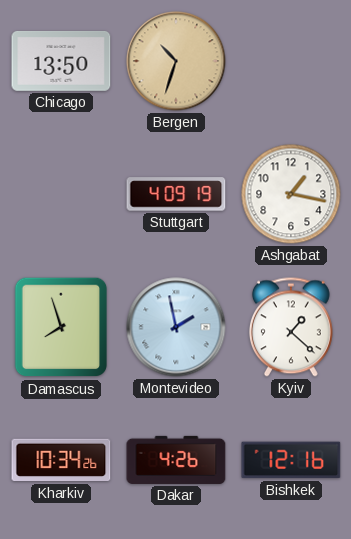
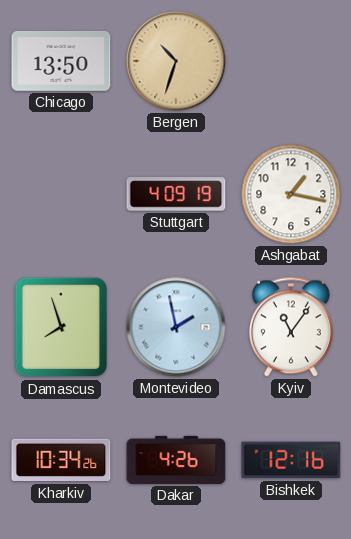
Kyiv: 1:22 -> 11:06
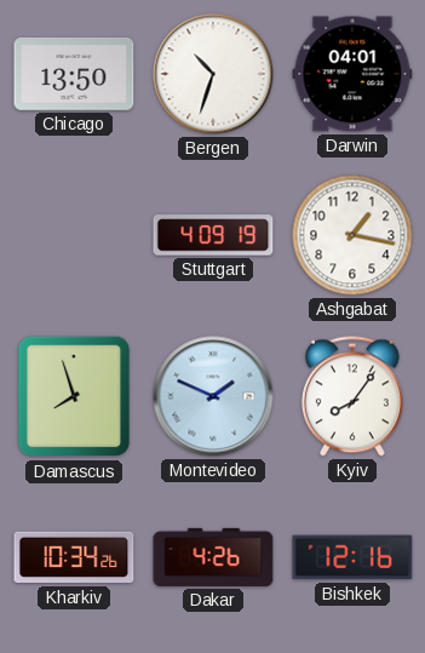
Bergen dial: champagne -> white
Darwin: none -> 04:01
Montevideo: 1:58 -> 1:49
Kyiv: 11:06 -> 8:06
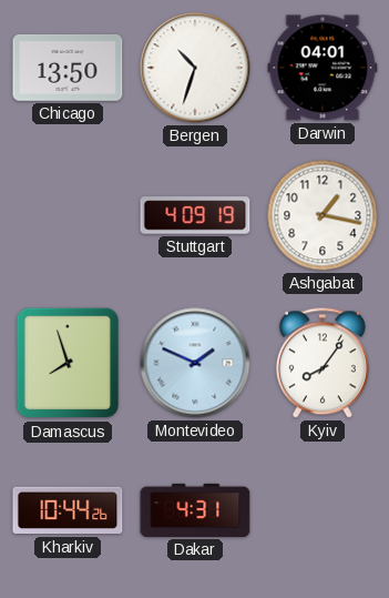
Kharkiv: 10:34 -> 10:44
Dakar: 4:26 -> 4:31
Bishkek: 12:16 -> none
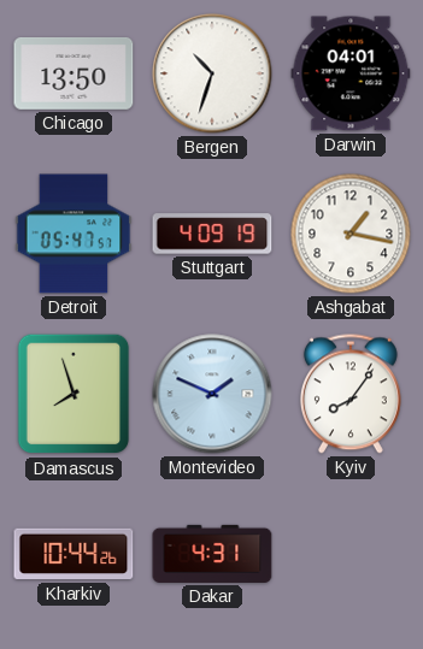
Detroit: none -> 05:47
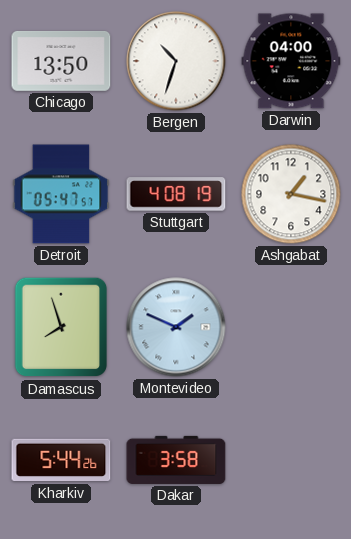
Darwin: 04:01 -> 04:00
Stuttgart: 4:09 -> 4:08
Kyiv: 8:06 -> none
Kharkiv: 10:44 -> 5:44
Dakar: 4:31 -> 3:58
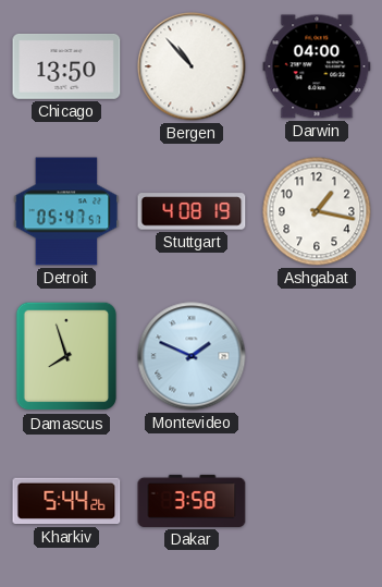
Bergen: 10:33 -> 10:53
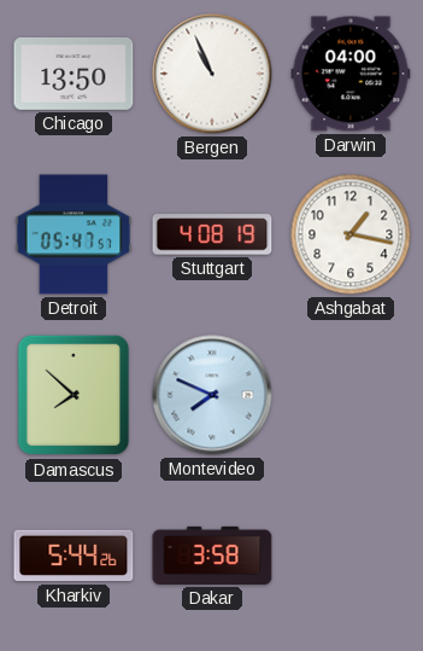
Bergen: 10:53 -> 10:56
Damascus: 7:57 -> 7:52
Montevideo: 1:49 -> 7:49
